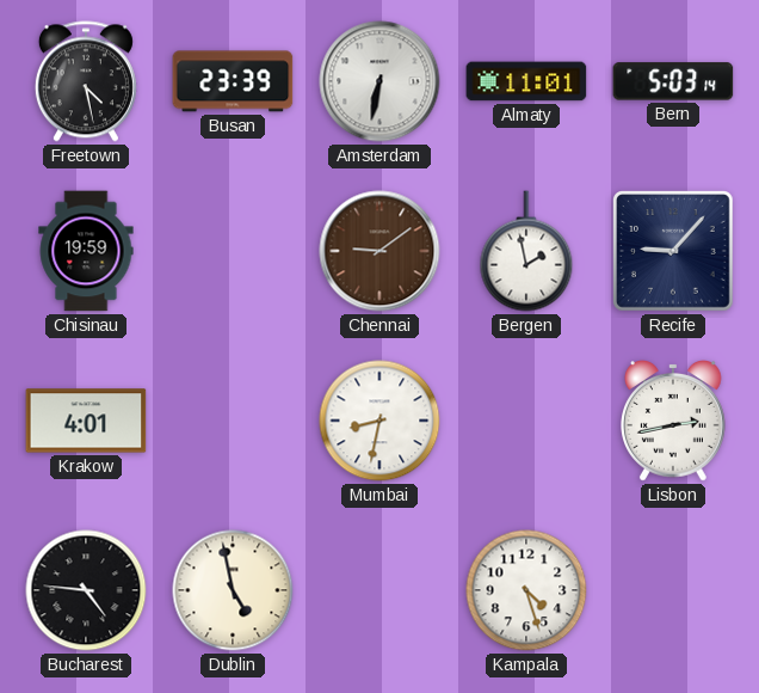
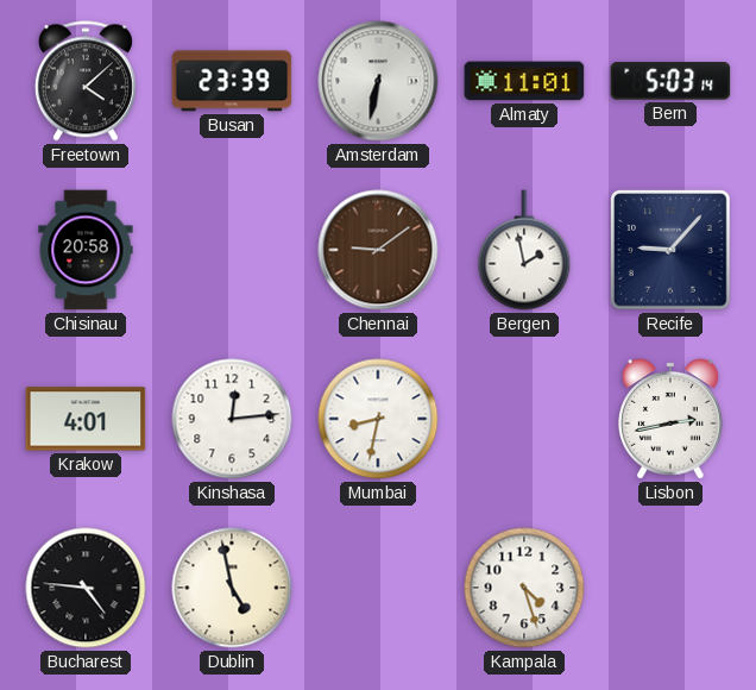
Freetown: 4:28 -> 4:08
Chisinau: 19:59 -> 20:58
Kinshasa: none -> 12:14
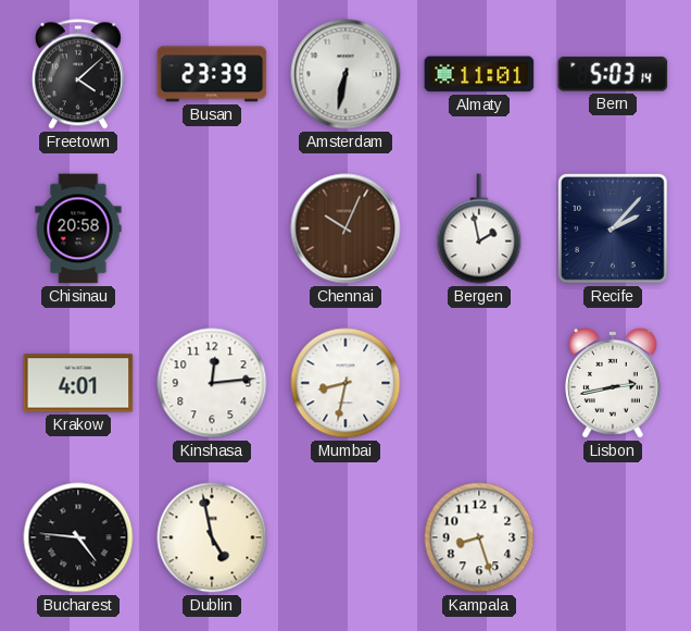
Chennai: 9:09 -> 10:04
Recife: 9:07 -> 2:07
Kampala: 4:27 -> 8:27
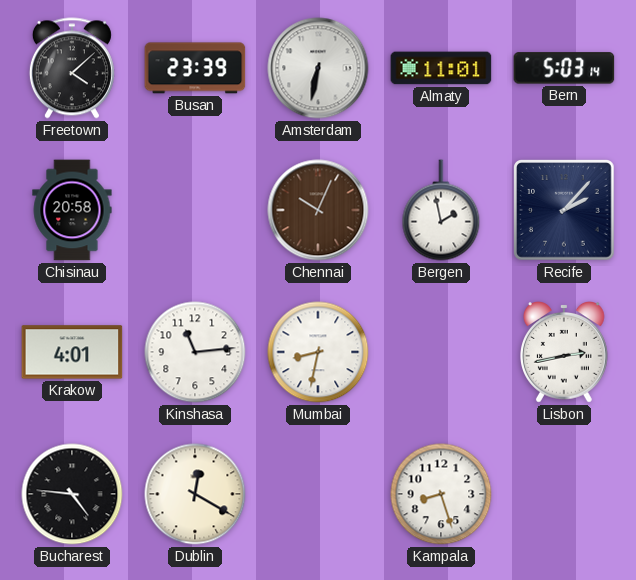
Kinshasa: 12:14 -> 11:14
Dublin: 4:58 -> 12:20
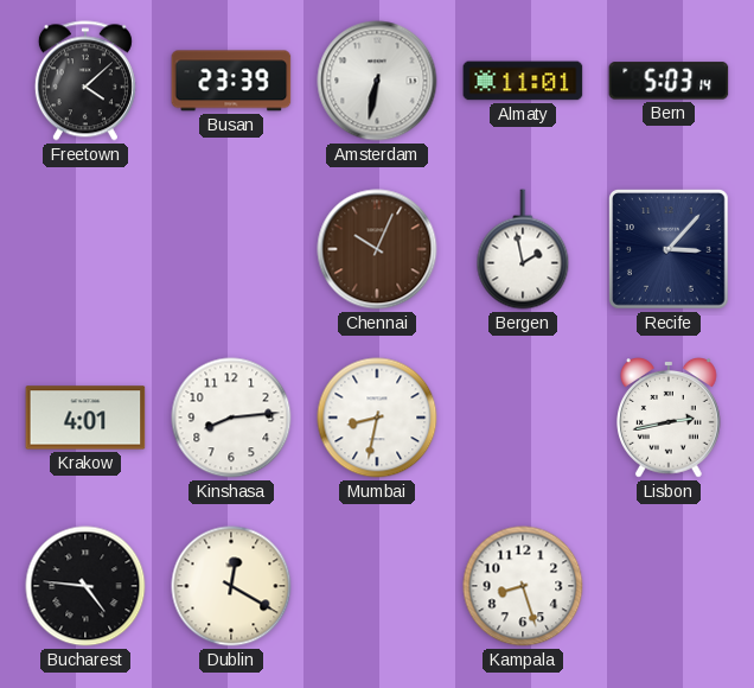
Chisinau: 20:58 -> none
Recife: 2:07 -> 3:07
Kinshasa: 11:14 -> 8:14
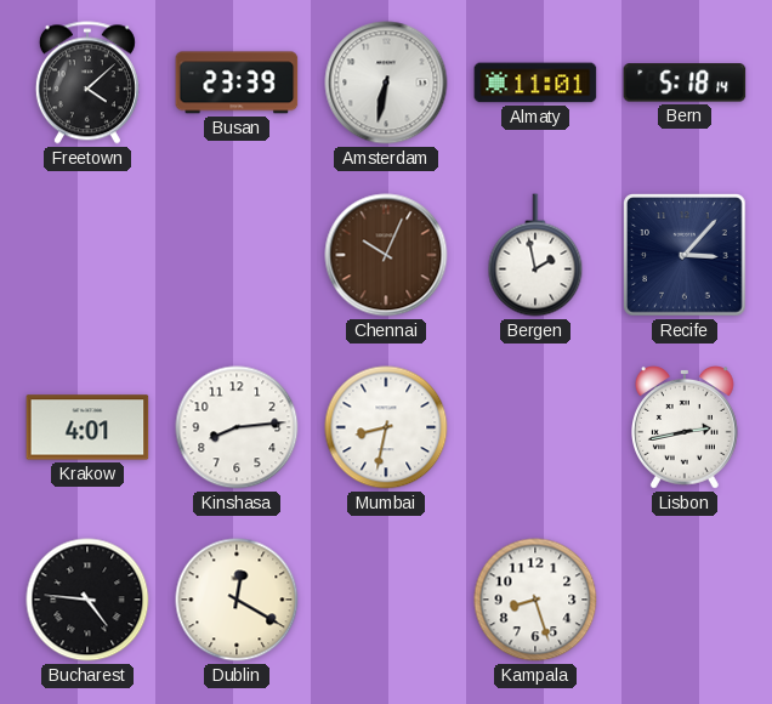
Bern: 5:03 -> 5:18
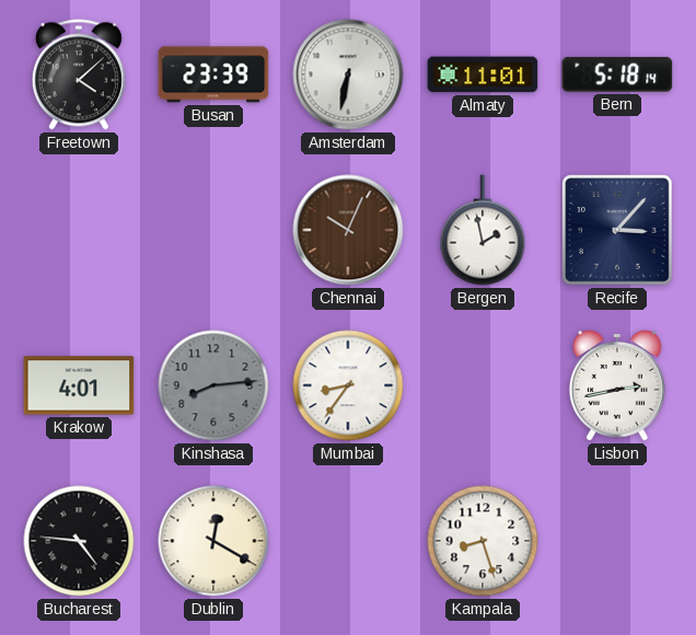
Kinshasa dial: white -> grey
Mumbai: 8:32 -> 8:36
